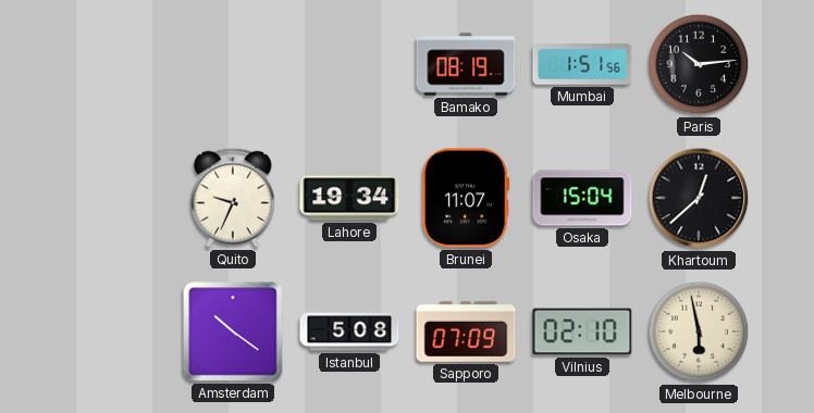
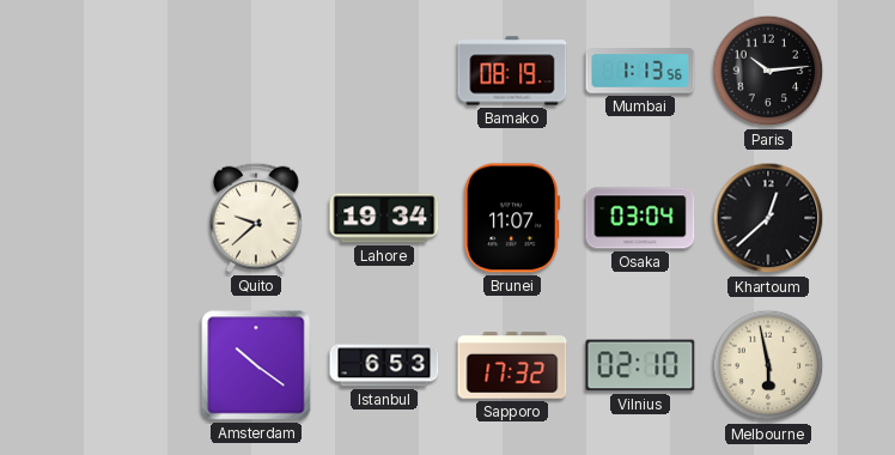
Mumbai: 1:51 -> 1:13
Quito: 9:34 -> 9:38
Osaka: 15:04 -> 03:04
Istanbul: 5:08 -> 6:53
Sapporo: 07:09 -> 17:32
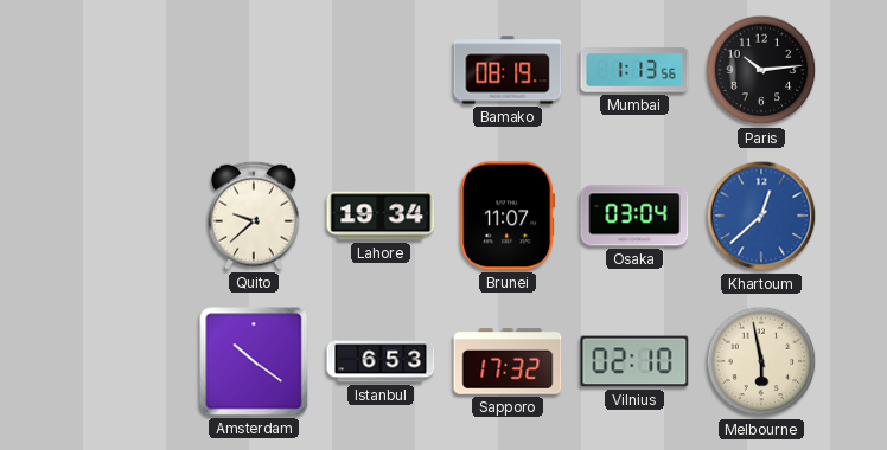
Khartoum dial: black -> blue
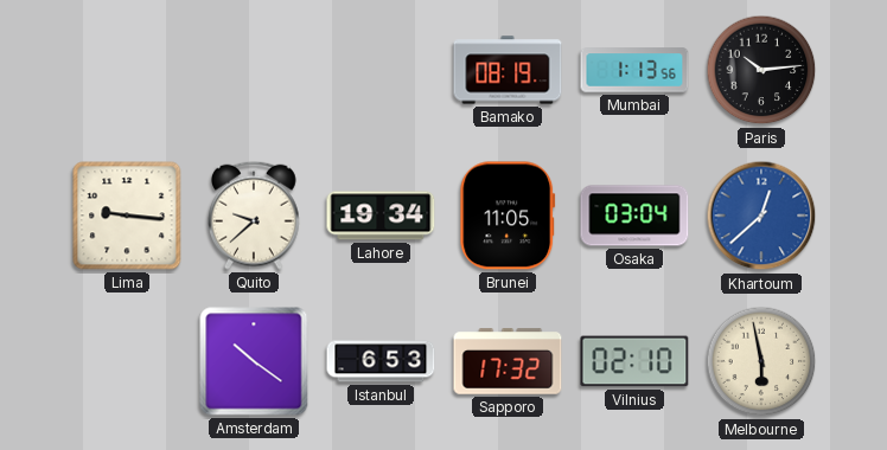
Lima: none -> 9:16
Brunei: 11:07 -> 11:05
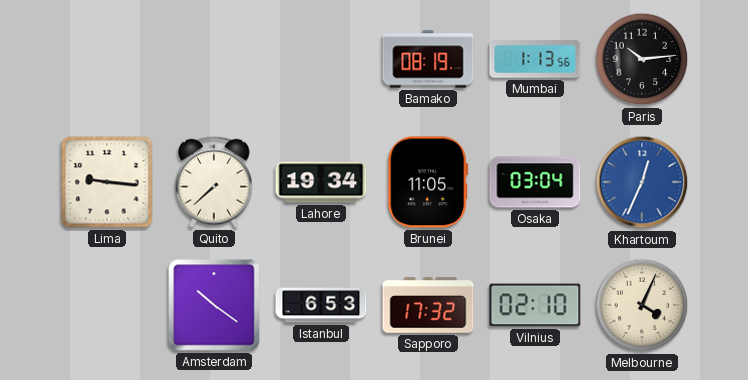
Quito: 9:38 -> 7:38
Khartoum: 12:38 -> 12:34
Melbourne: 5:58 -> 4:04
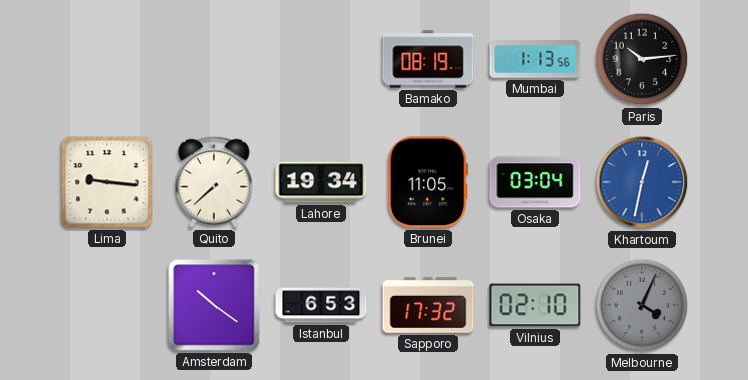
Khartoum: 12:34 -> 12:32
Melbourne dial: cream -> grey
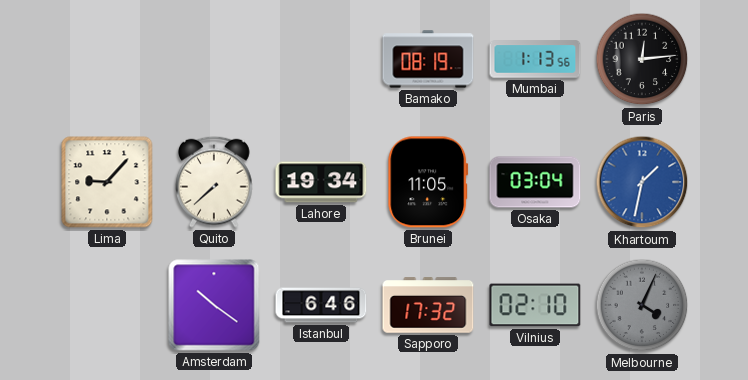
Paris: 10:14 -> 12:14
Lima: 9:16 -> 9:07
Khartoum: 12:32 -> 1:32
Istanbul: 6:53 -> 6:46
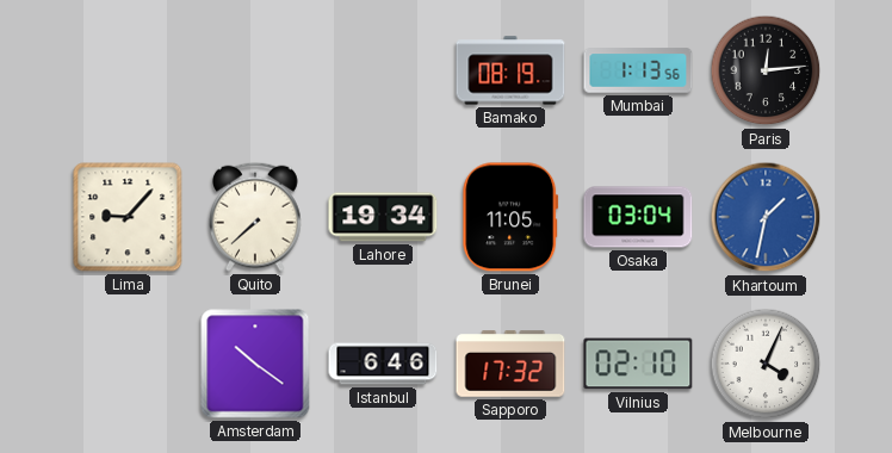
Melbourne dial: grey -> white
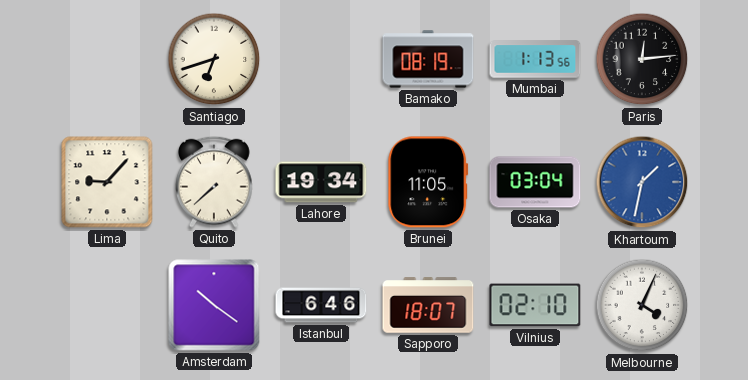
Santiago: none -> 6:42
Sapporo: 17:32 -> 18:07
